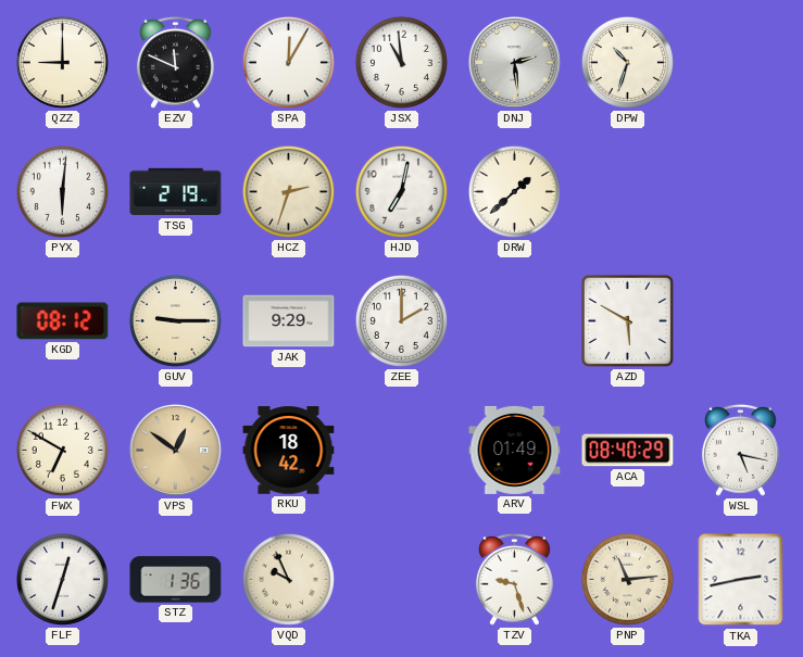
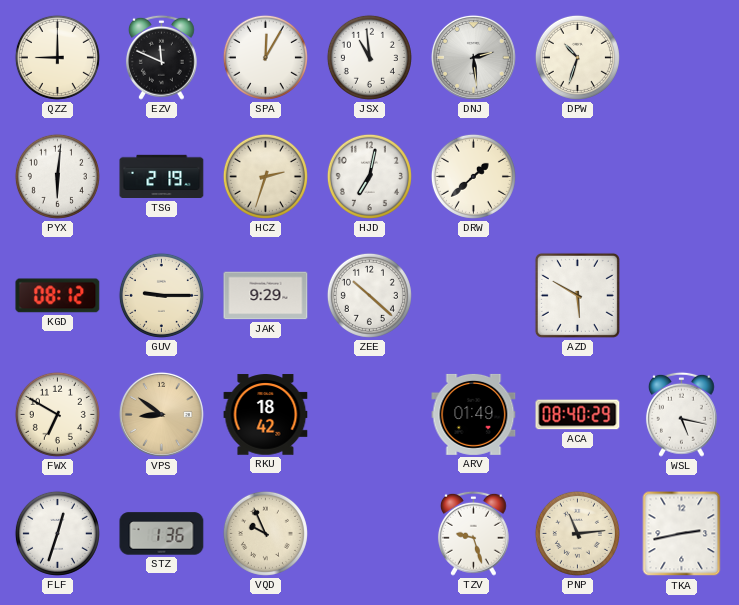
ZEE: 2:00 -> 10:22
VPS: 12:51 -> 8:51
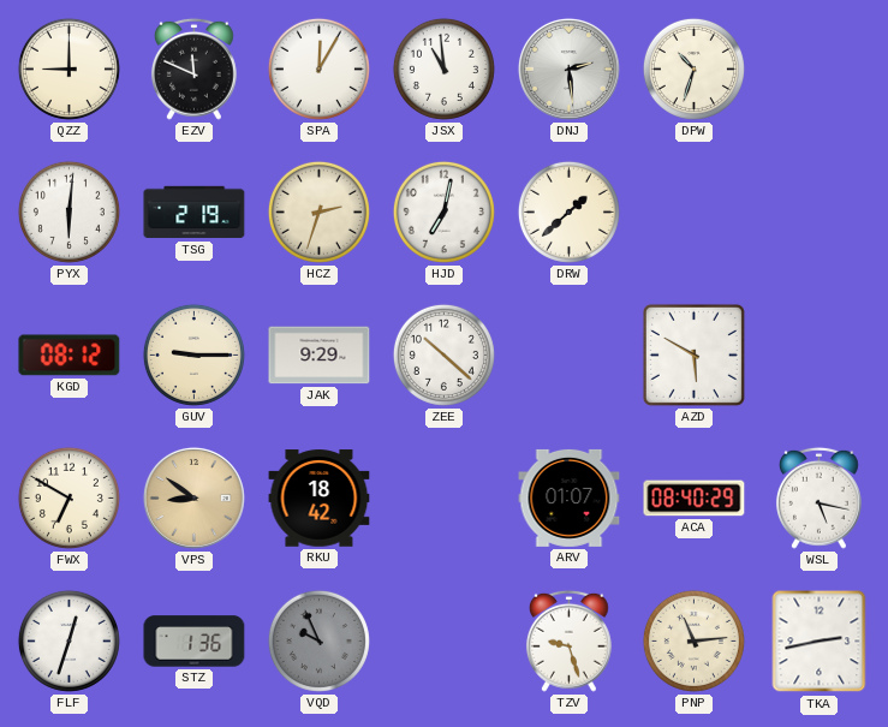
ARV: 01:49 -> 01:07
VQD dial: cream -> grey
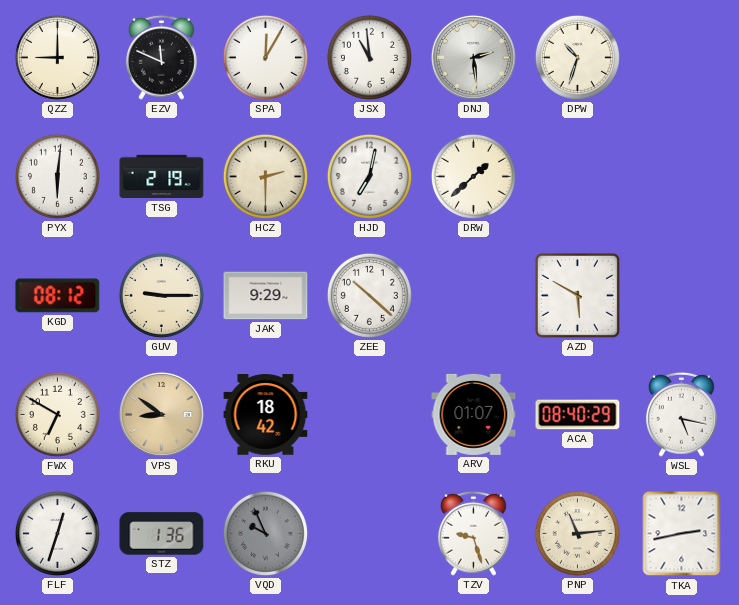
HCZ: 2:33 -> 2:30
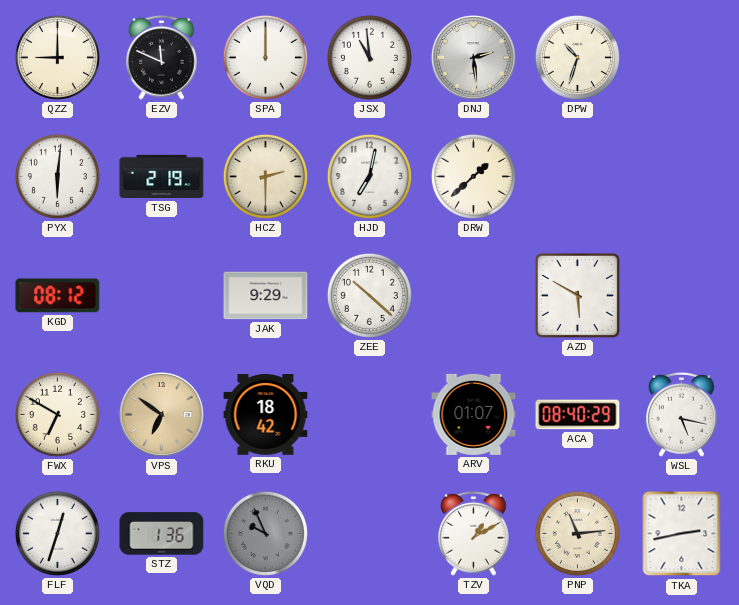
SPA: 12:05 -> 12:00
GUV: 9:15 -> none
VPS: 8:51 -> 6:51
TZV: 9:27 -> 1:10
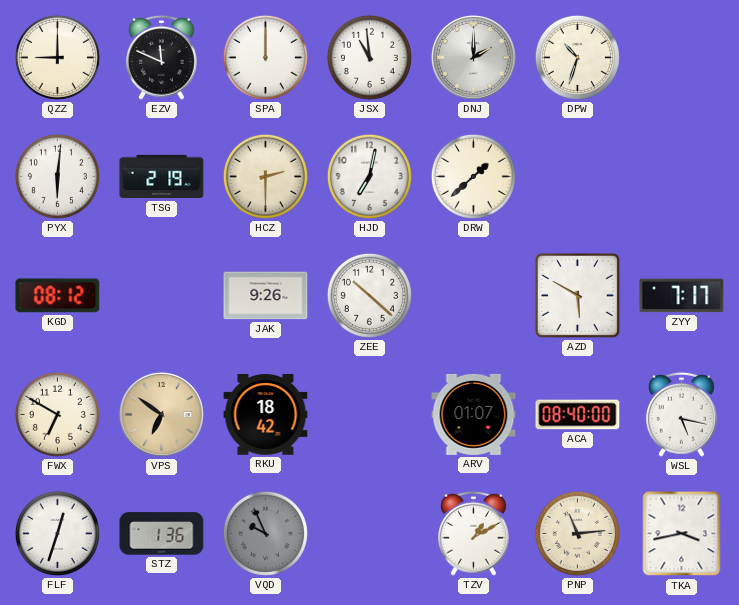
DNJ: 2:29 -> 2:00
JAK: 9:29 -> 9:26
ZYY: none -> 7:17
ACA: 08:40:29 -> 08:40:00
TKA: 2:43 -> 3:43
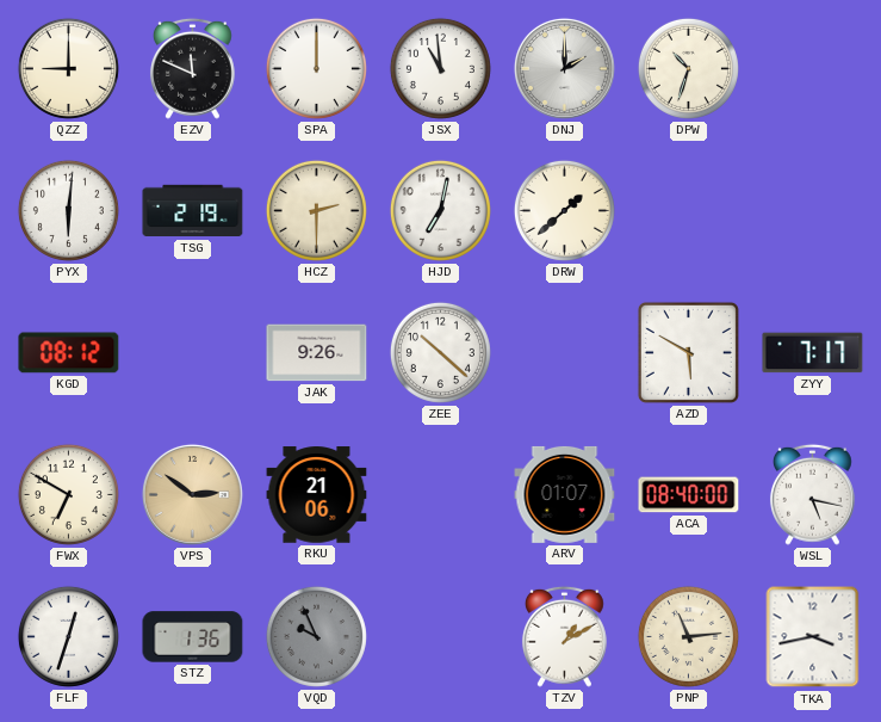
VPS: 6:51 -> 2:51
RKU: 18:42 -> 21:06
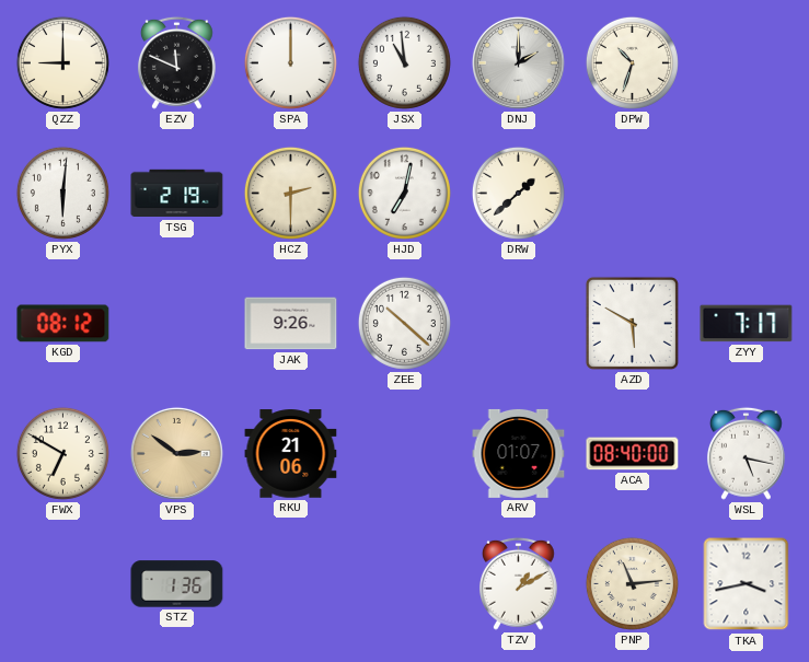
FLF: 12:33 -> none
VQD: 9:56 -> none
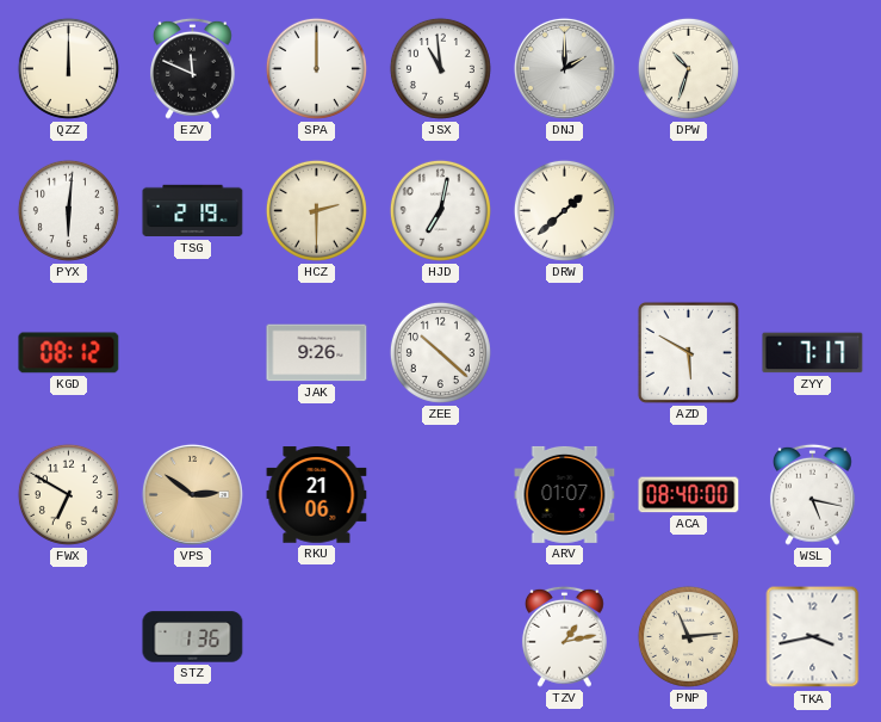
QZZ: 9:00 -> 12:00
TZV: 1:10 -> 1:13
